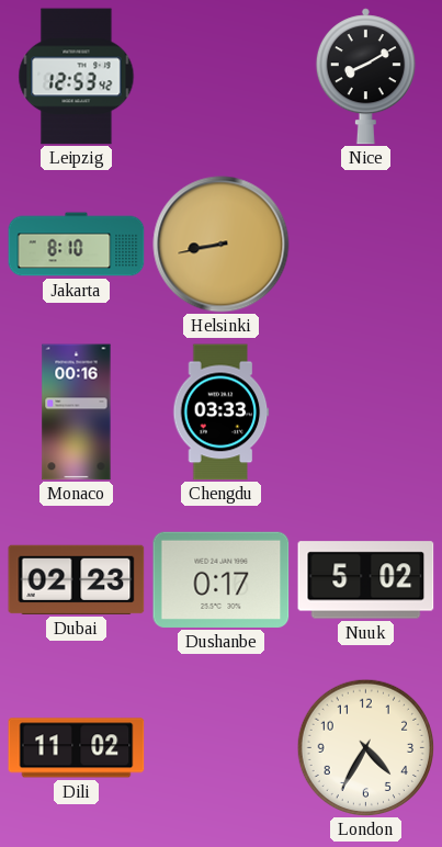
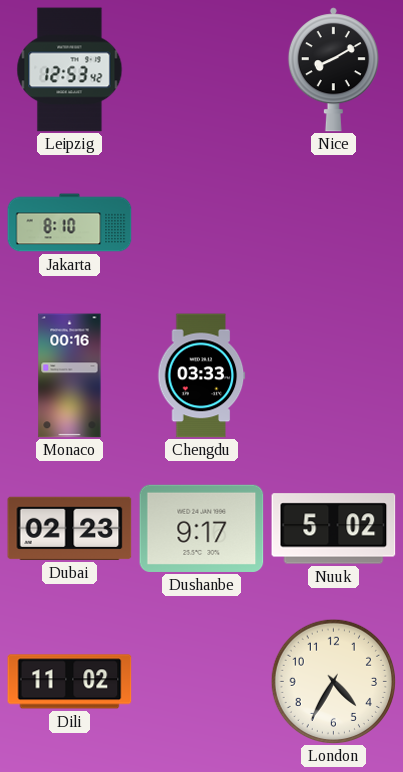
Helsinki: 8:43 -> none
Dushanbe: 0:17 -> 9:17
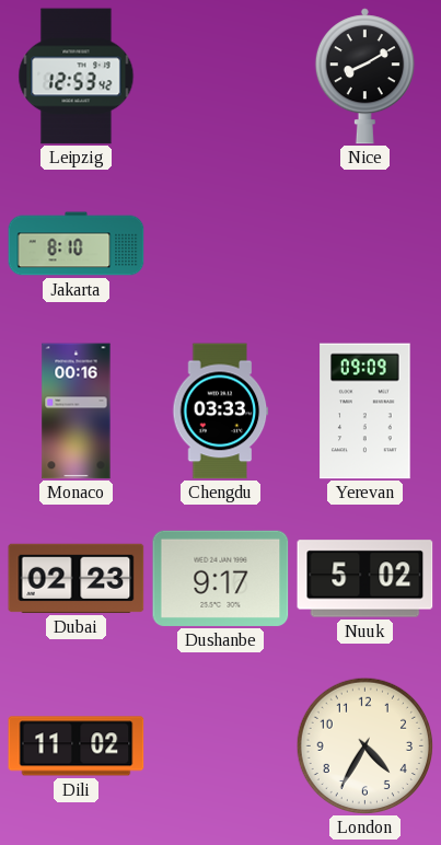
Yerevan: none -> 09:09
